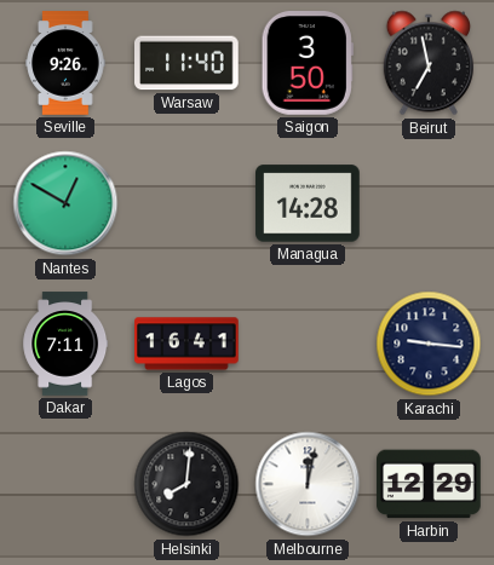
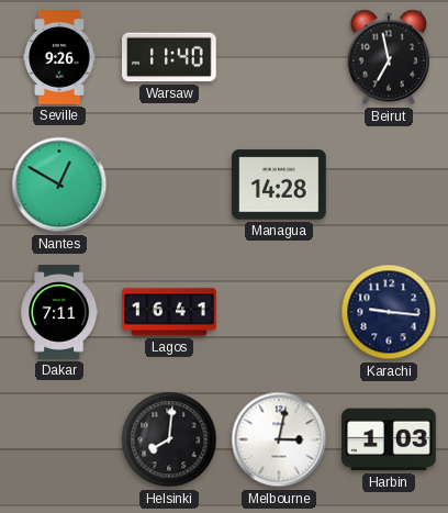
Saigon: 3:50 -> none
Melbourne: 12:02 -> 3:02
Harbin: 12:29 -> 1:03
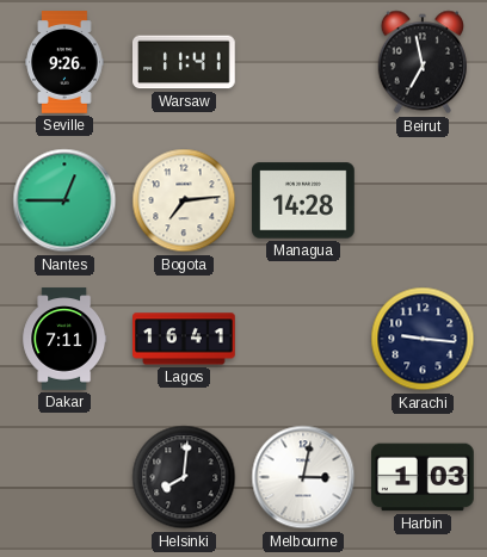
Warsaw: 11:40 -> 11:41
Nantes: 12:50 -> 12:45
Bogota: none -> 7:14
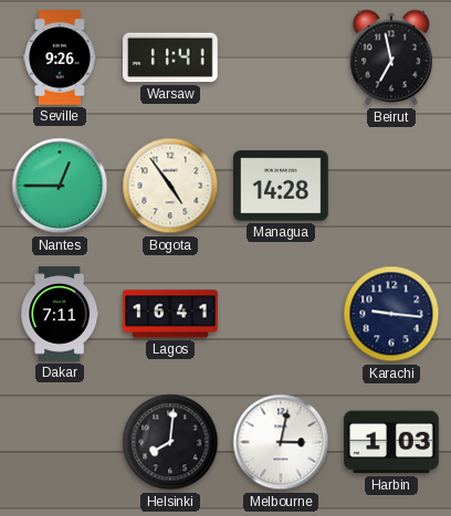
Bogota: 7:14 -> 4:54
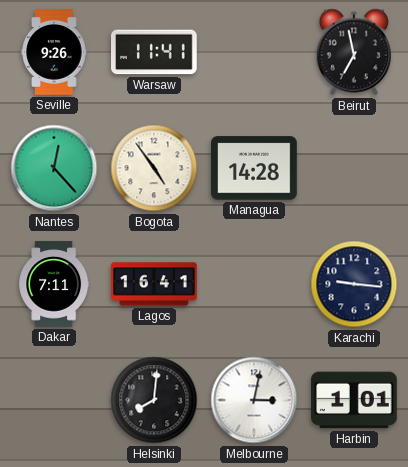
Nantes: 12:45 -> 12:23
Harbin: 1:03 -> 1:01
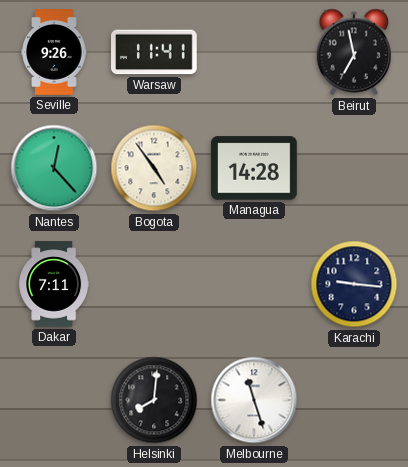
Lagos: 16:41 -> none
Melbourne: 3:02 -> 11:27
Harbin: 1:01 -> none
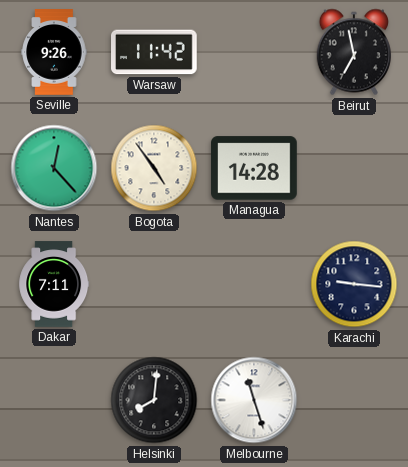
Warsaw: 11:41 -> 11:42
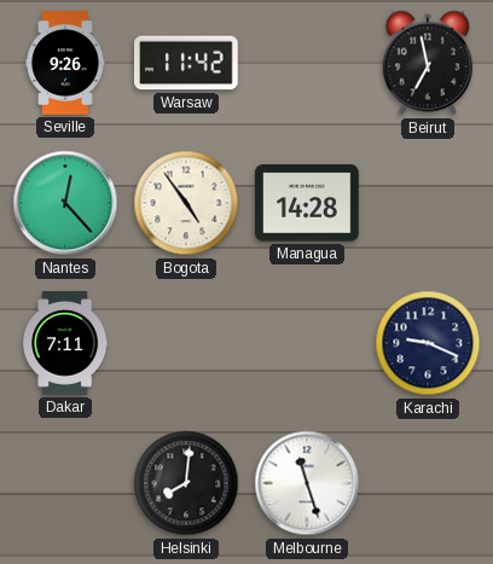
Karachi: 9:16 -> 9:19
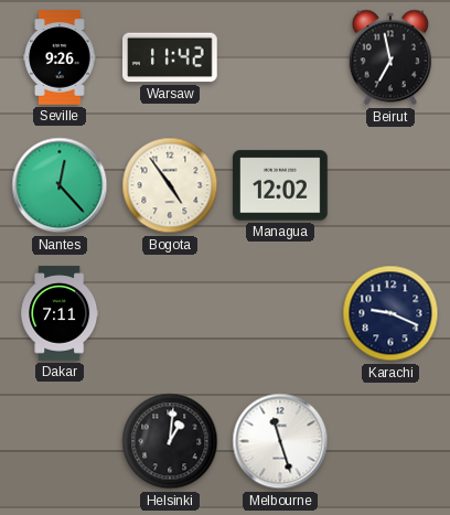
Managua: 14:28 -> 12:02
Helsinki: 8:01 -> 1:01
